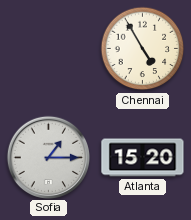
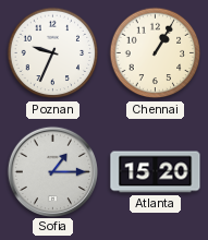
Poznan: none -> 9:34
Chennai: 4:55 -> 1:05
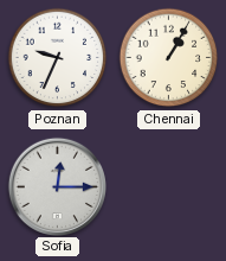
Sofia: 1:15 -> 12:15
Atlanta: 15:20 -> none
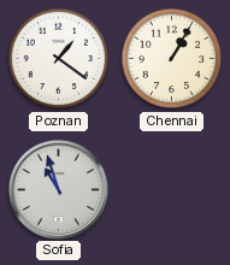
Poznan: 9:34 -> 1:21
Sofia: 12:15 -> 10:57
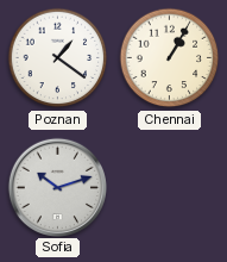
Sofia: 10:57 -> 10:12
